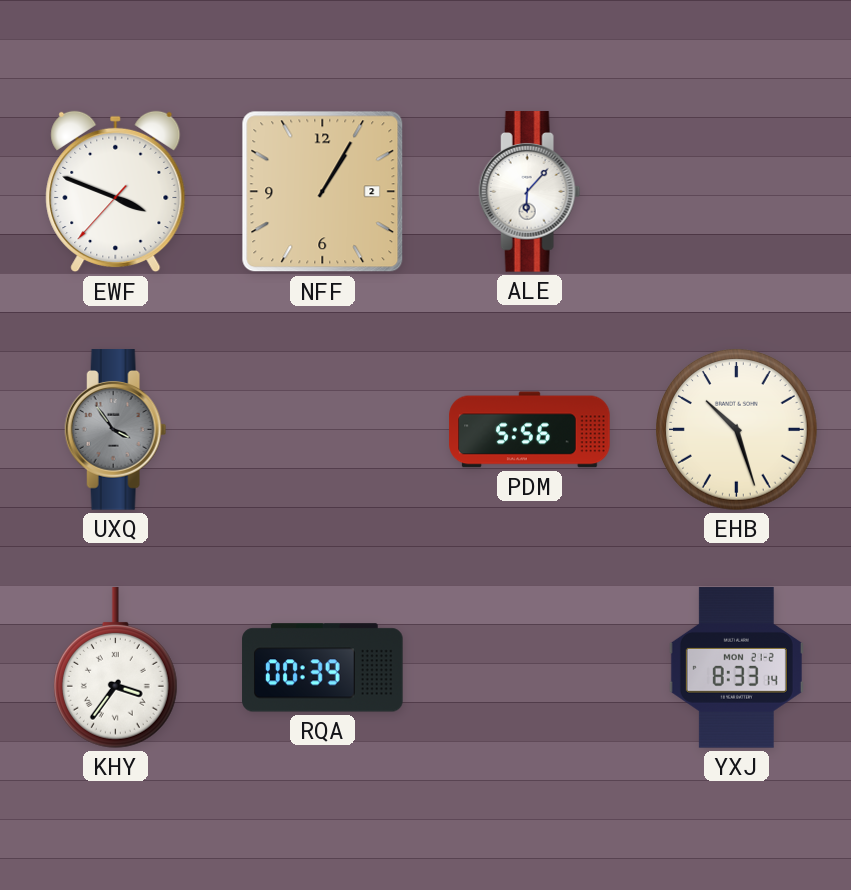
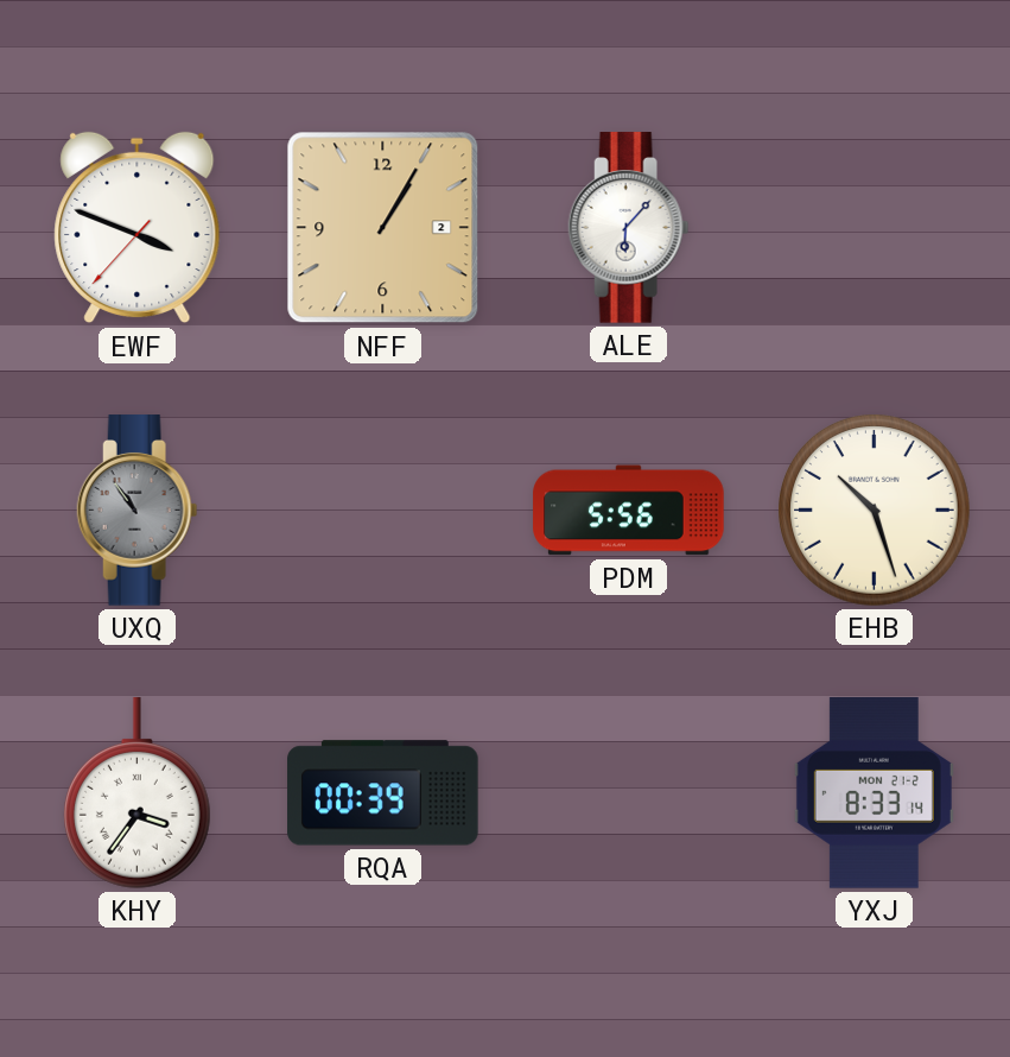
UXQ: 3:54 -> 10:54
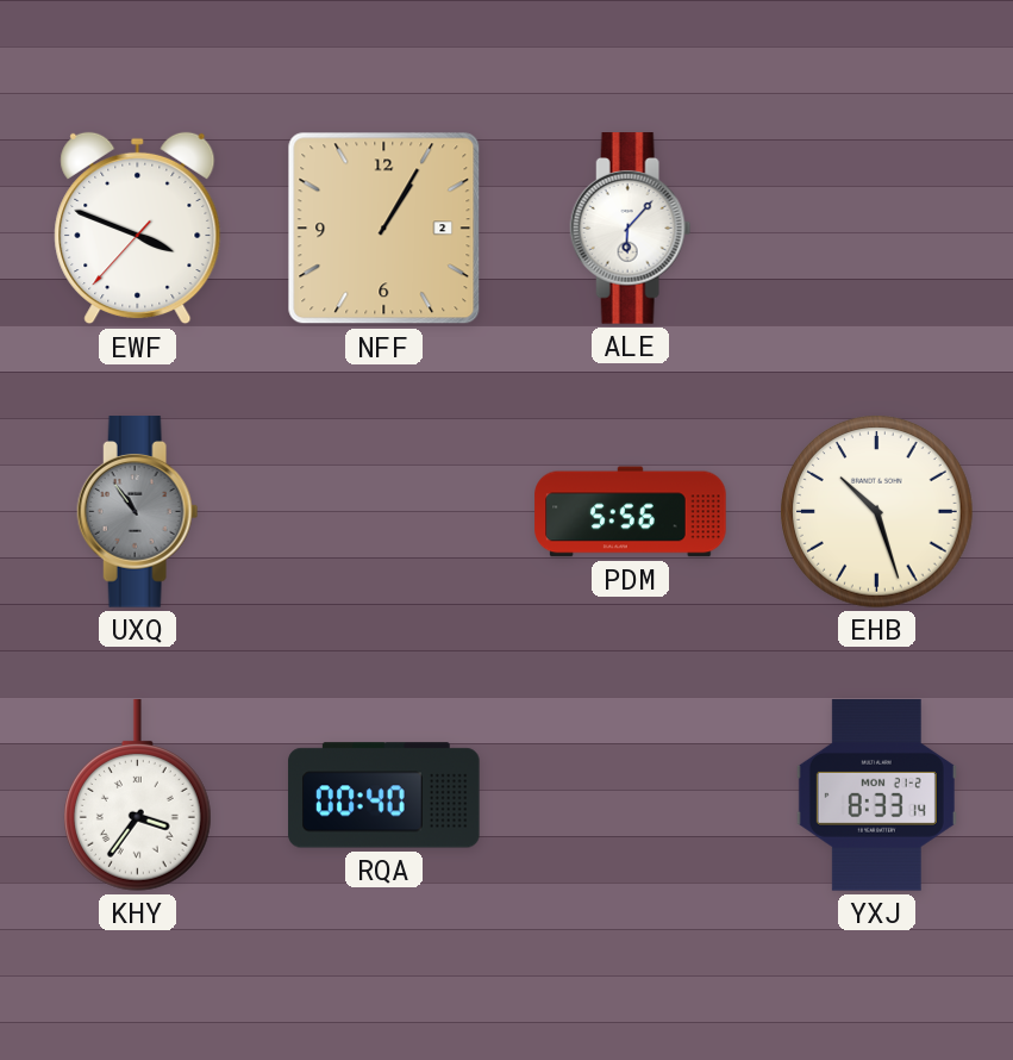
RQA: 00:39 -> 00:40
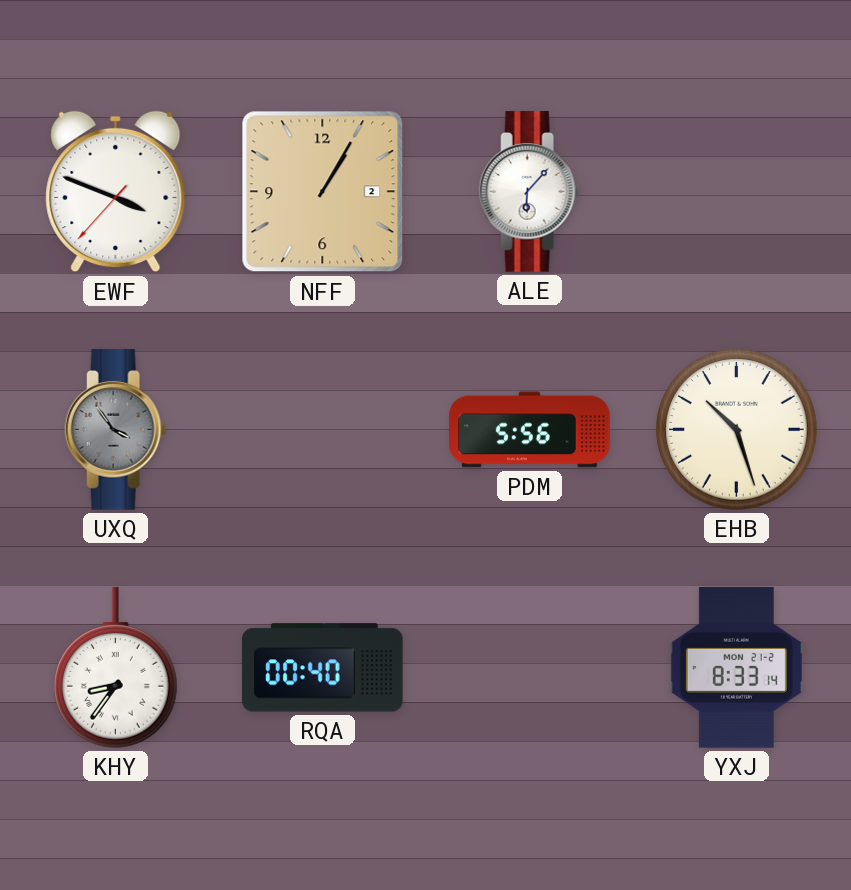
UXQ: 10:54 -> 3:54
KHY: 3:36 -> 8:36
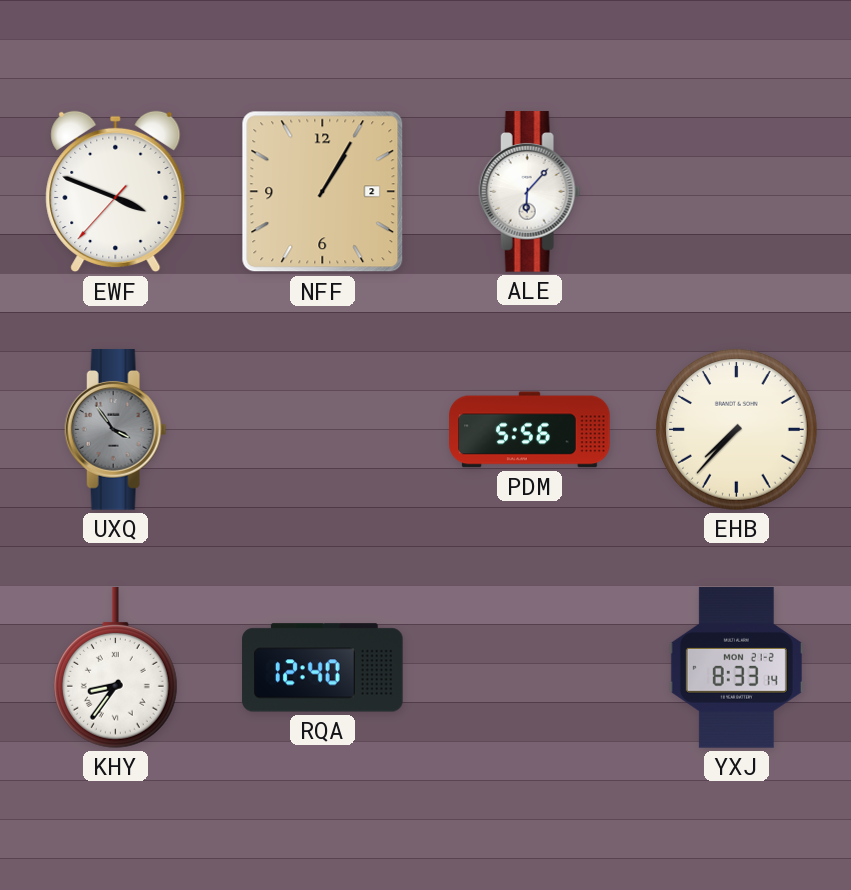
EHB: 10:27 -> 7:37
RQA: 00:40 -> 12:40
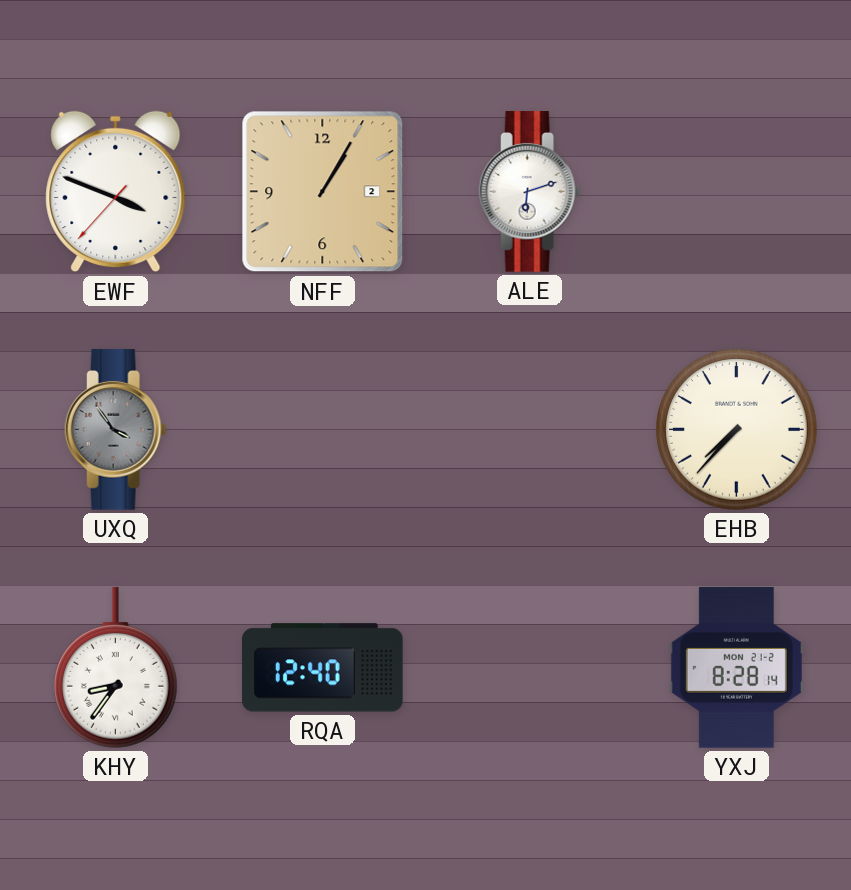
ALE: 6:07 -> 6:12
PDM: 5:56 -> none
YXJ: 8:33 -> 8:28
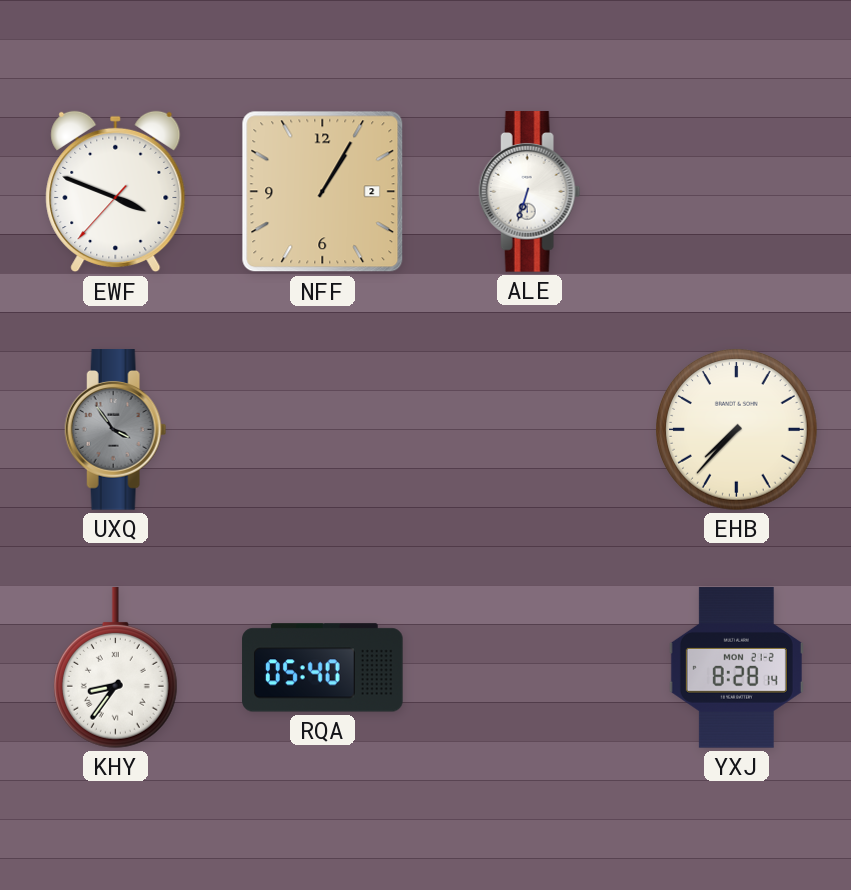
ALE: 6:12 -> 6:33
RQA: 12:40 -> 05:40
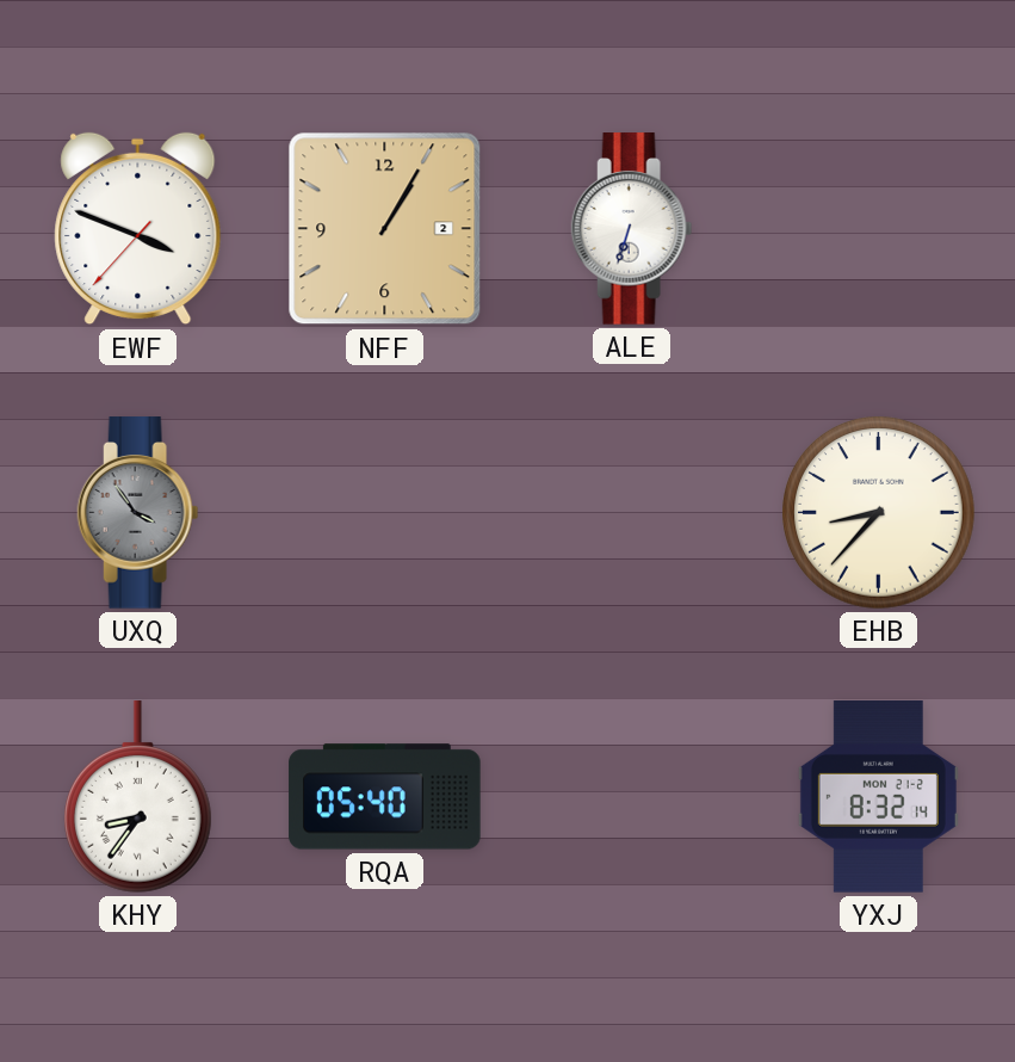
EHB: 7:37 -> 8:37
YXJ: 8:28 -> 8:32
